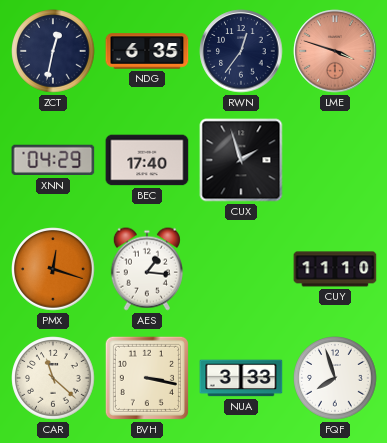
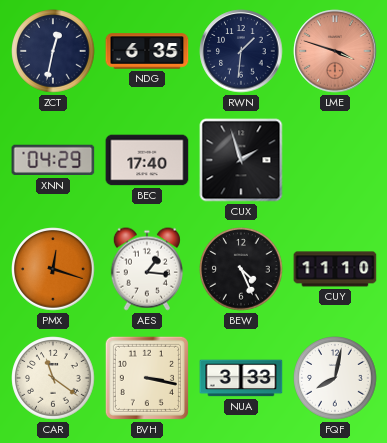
RWN: 12:36 -> 1:31
BEW: none -> 4:26
CAR: 11:22 -> 11:21
FQF: 7:57 -> 8:02
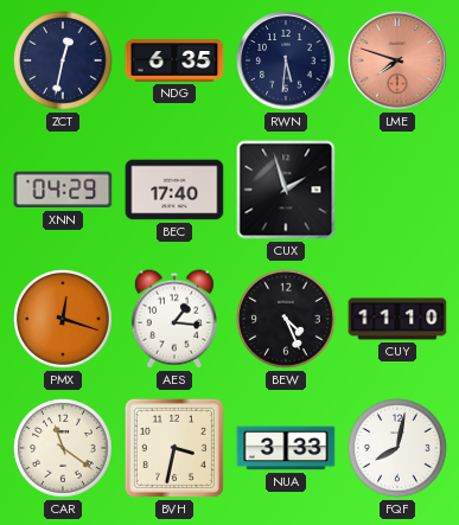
RWN: 1:31 -> 5:31
LME: 3:48 -> 7:48
BVH: 3:17 -> 3:32
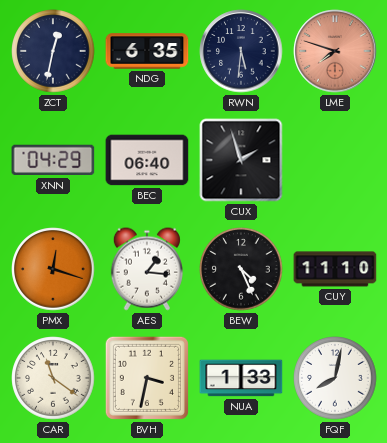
BEC: 17:40 -> 06:40
NUA: 3:33 -> 1:33
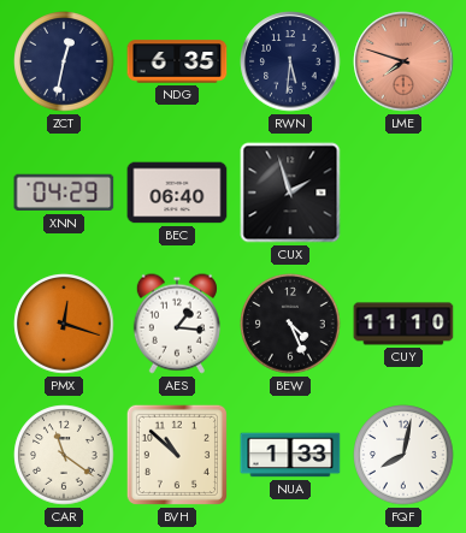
BVH: 3:32 -> 10:52
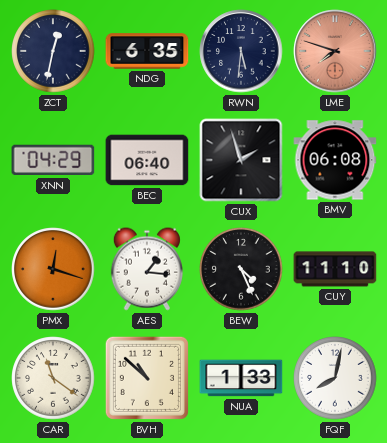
BMV: none -> 06:08
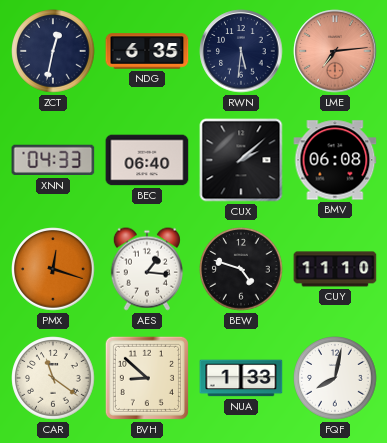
LME: 7:48 -> 7:14
XNN: 04:29 -> 04:33
CUX: 1:57 -> 2:08
BEW: 4:26 -> 4:48
BVH: 10:52 -> 8:52
